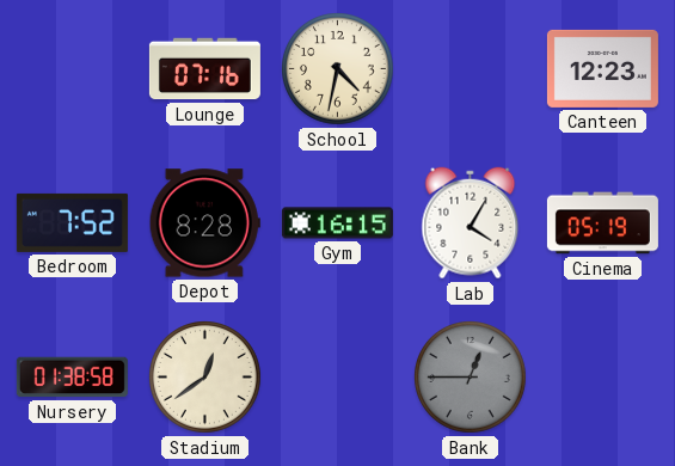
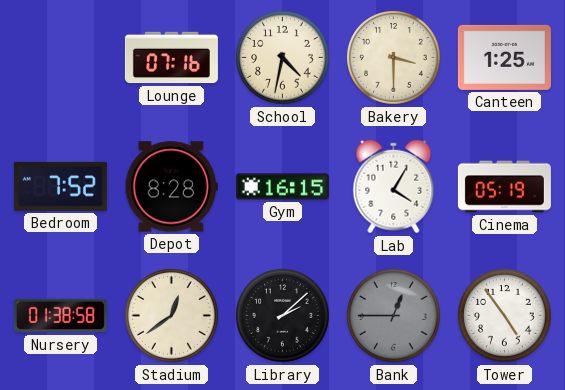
Bakery: none -> 3:30
Canteen: 12:23 -> 1:25
Library: none -> 2:08
Tower: none -> 4:54
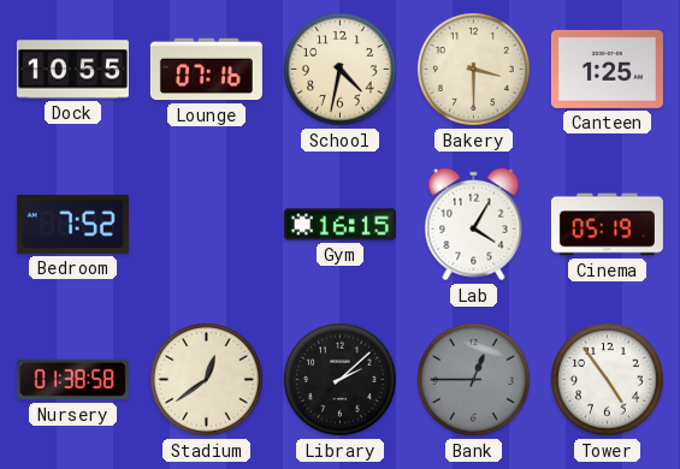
Dock: none -> 10:55
Depot: 8:28 -> none
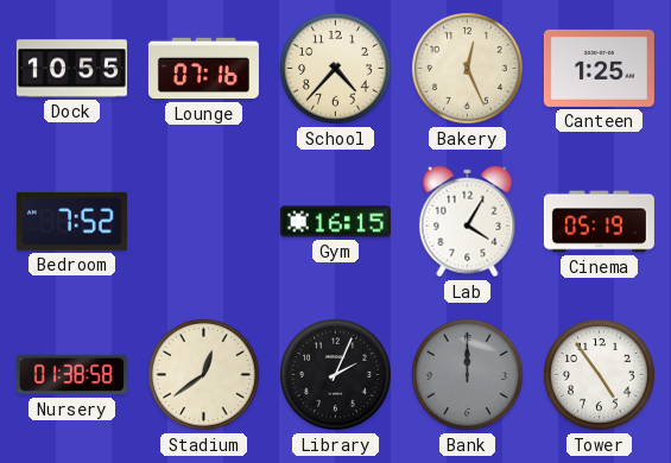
School: 4:32 -> 4:37
Bakery: 3:30 -> 12:26
Library: 2:08 -> 2:04
Bank: 12:45 -> 12:00
